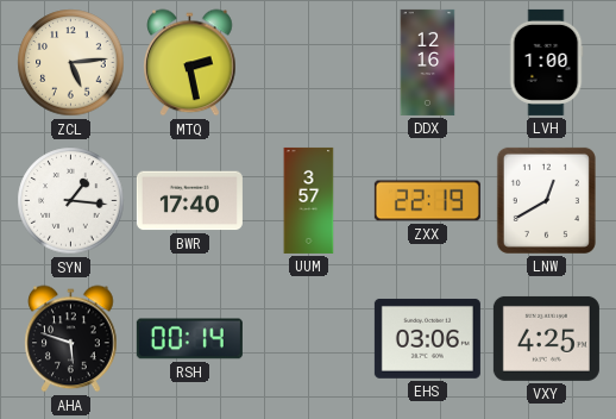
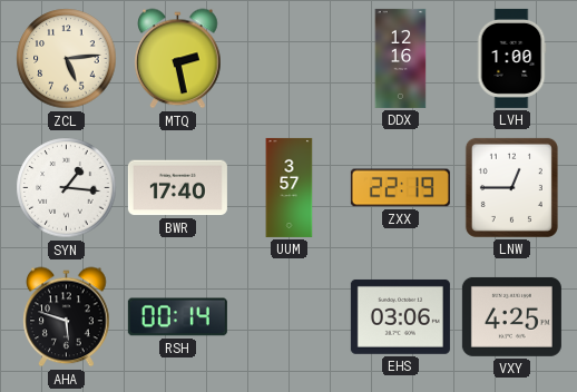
LNW: 12:40 -> 12:45
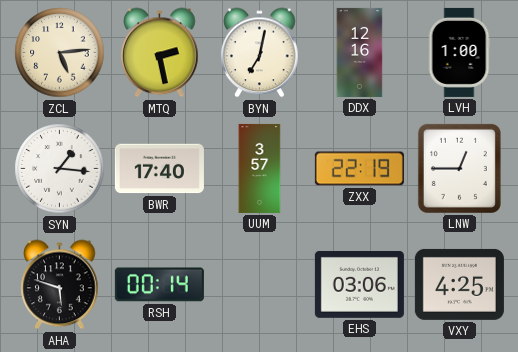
BYN: none -> 7:02
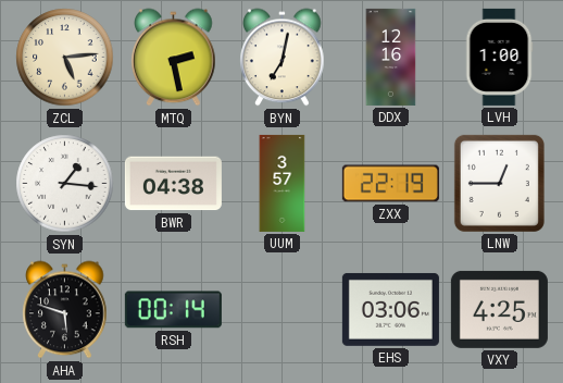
BWR: 17:40 -> 04:38
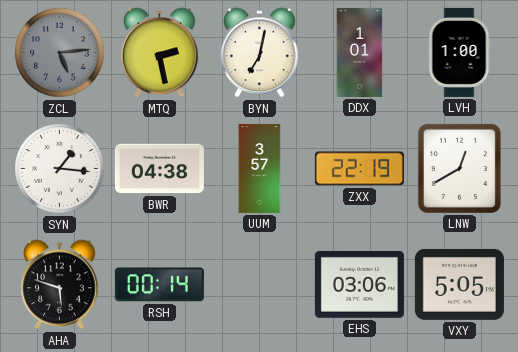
ZCL dial: cream -> grey
DDX: 12:16 -> 1:01
LNW: 12:45 -> 12:40
VXY: 4:25 -> 5:05
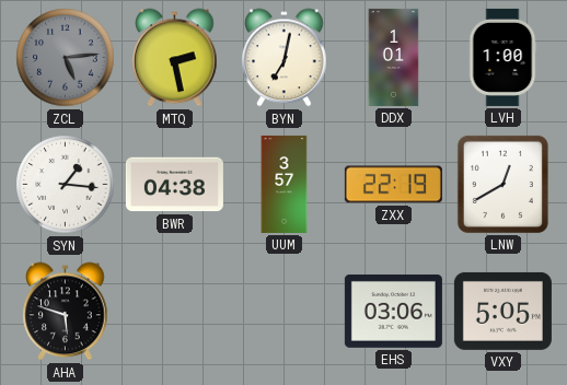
RSH: 00:14 -> none
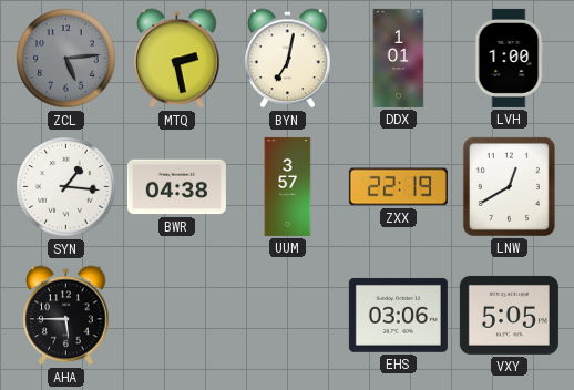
AHA: 5:48 -> 5:45
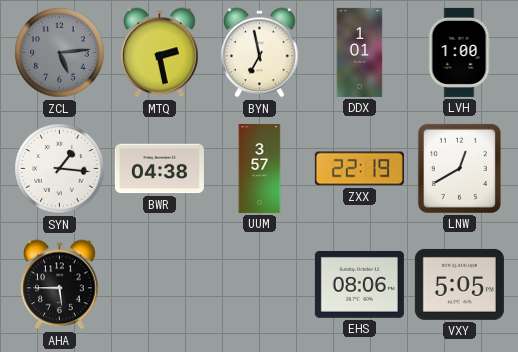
BYN: 7:02 -> 6:58
EHS: 03:06 -> 08:06
